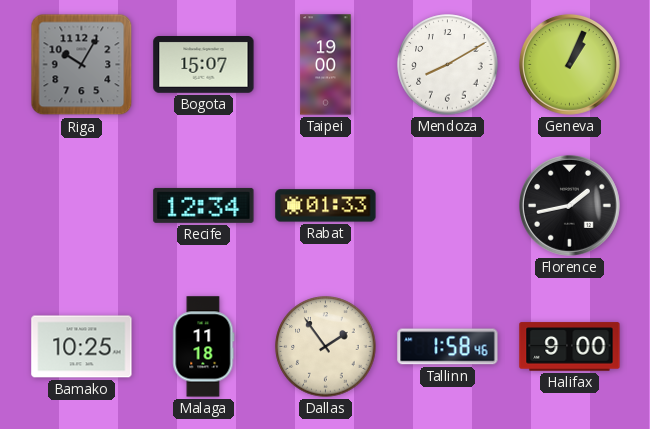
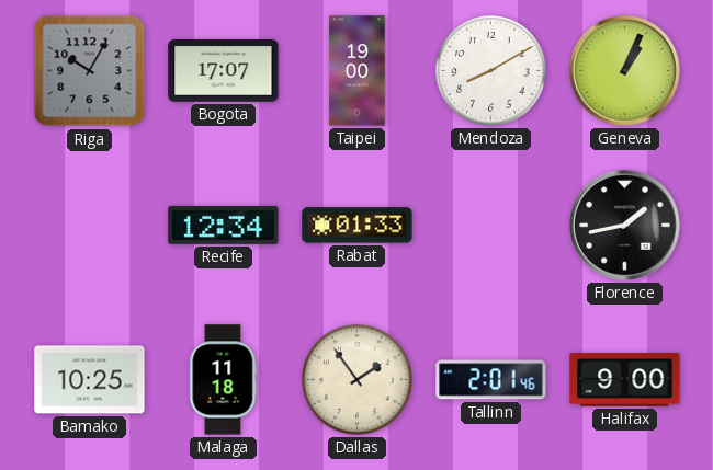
Bogota: 15:07 -> 17:07
Tallinn: 1:58 -> 2:01
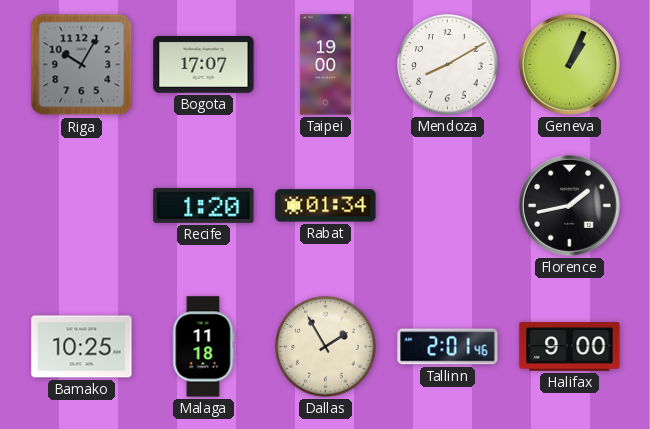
Recife: 12:34 -> 1:20
Rabat: 01:33 -> 01:34
Dallas: 1:54 -> 1:55
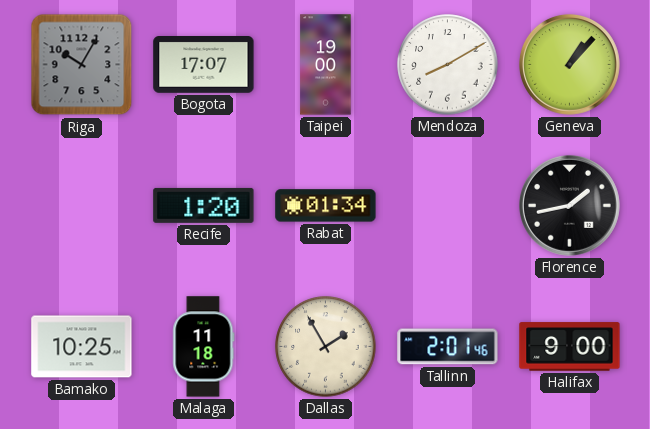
Geneva: 1:04 -> 1:07
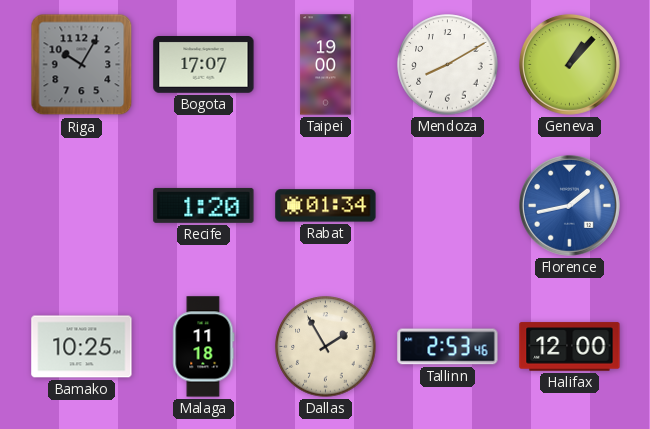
Florence dial: black -> blue
Tallinn: 2:01 -> 2:53
Halifax: 9:00 -> 12:00
